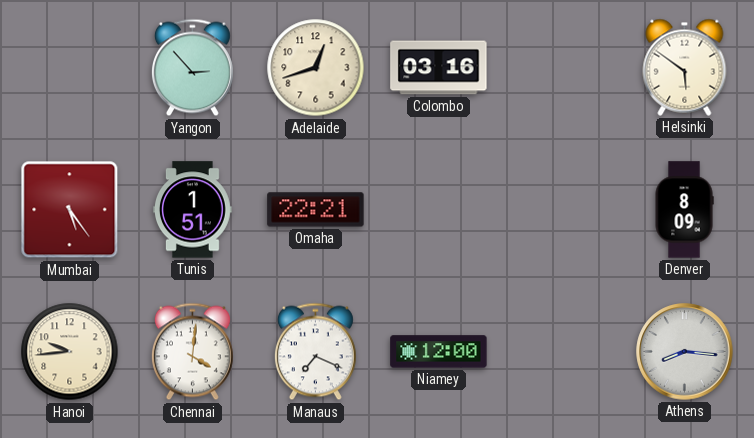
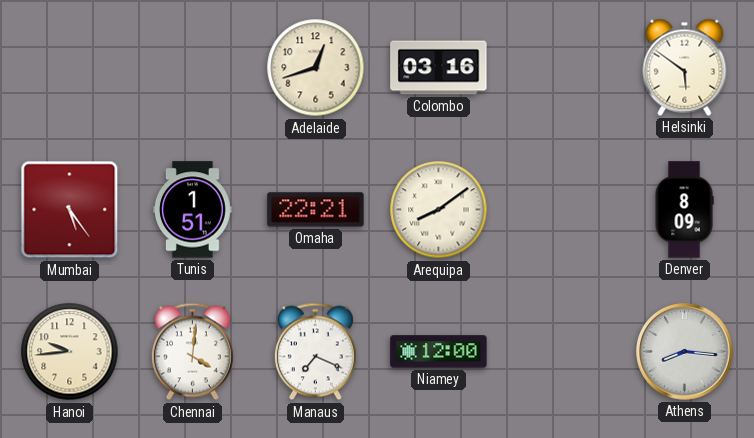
Yangon: 2:53 -> none
Arequipa: none -> 8:09
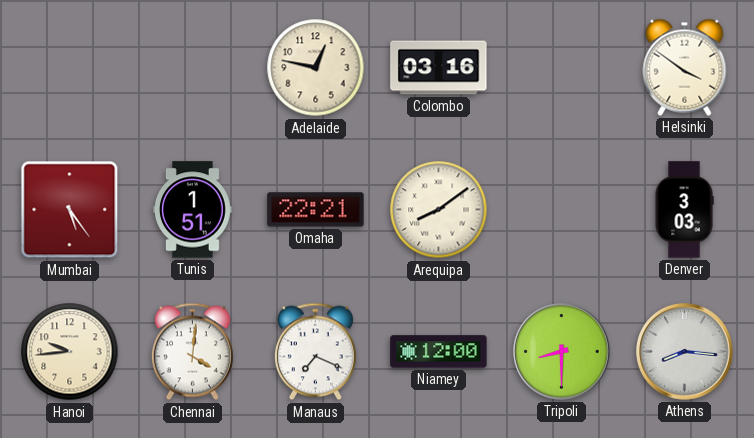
Adelaide: 12:42 -> 12:47
Helsinki: 5:51 -> 3:51
Denver: 8:09 -> 3:03
Tripoli: none -> 8:30
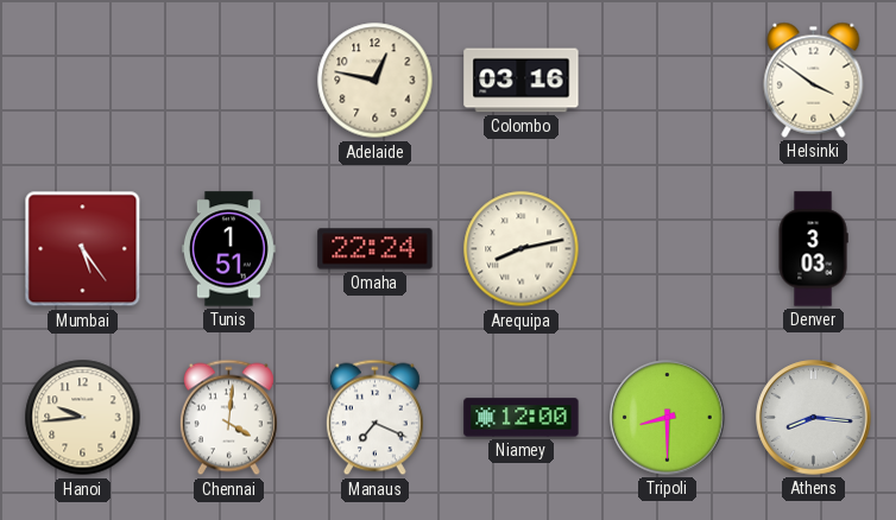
Omaha: 22:21 -> 22:24
Arequipa: 8:09 -> 8:13
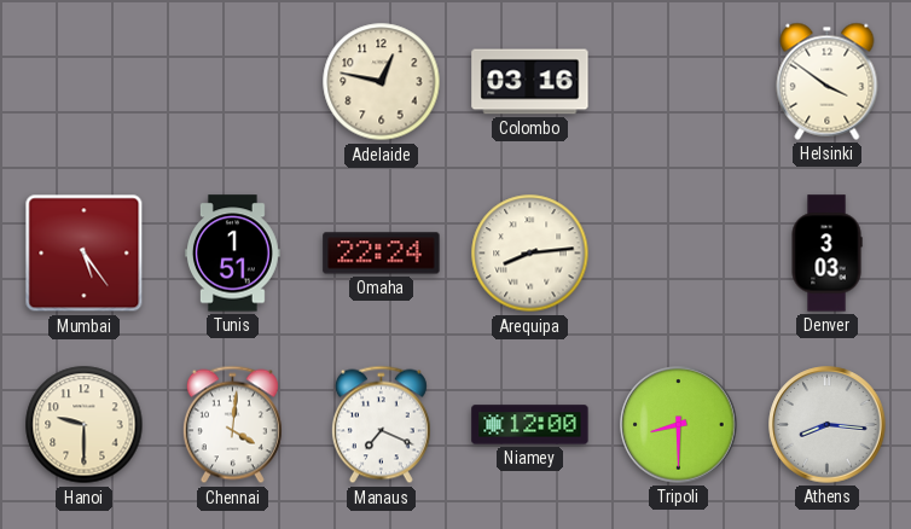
Arequipa: 8:13 -> 8:14
Hanoi: 9:44 -> 9:30
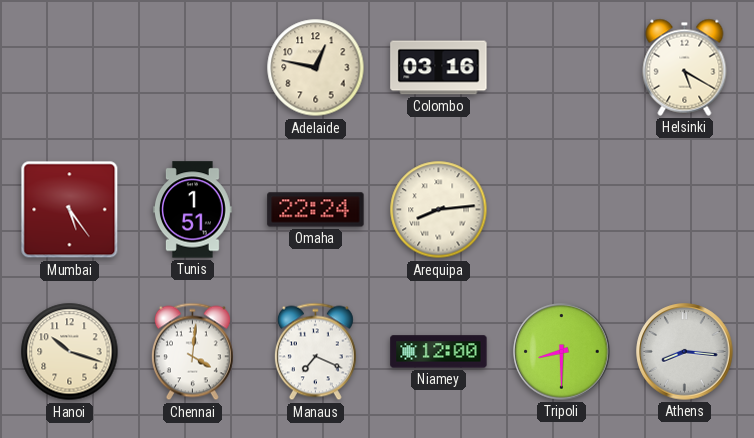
Helsinki: 3:51 -> 5:20
Denver: 3:03 -> none
Hanoi: 9:30 -> 10:18
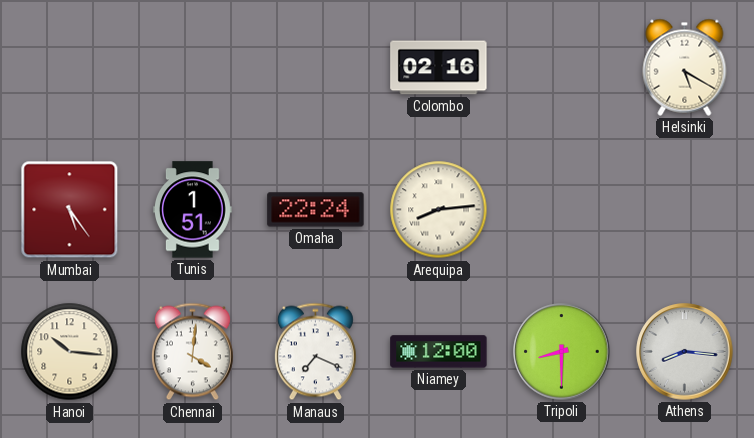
Adelaide: 12:47 -> none
Colombo: 03:16 -> 02:16
Hanoi: 10:18 -> 10:16
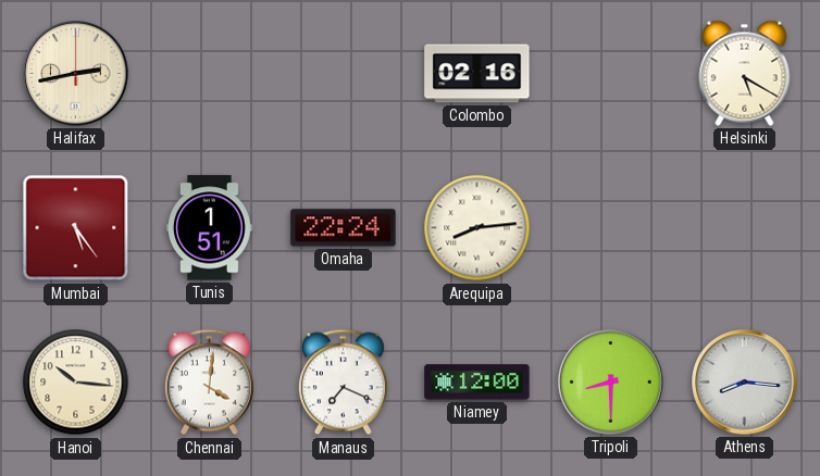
Halifax: none -> 2:43
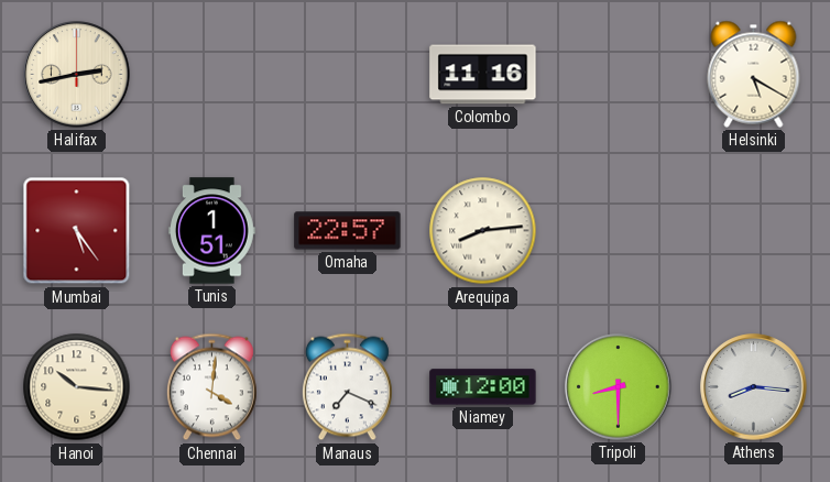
Colombo: 02:16 -> 11:16
Omaha: 22:24 -> 22:57
